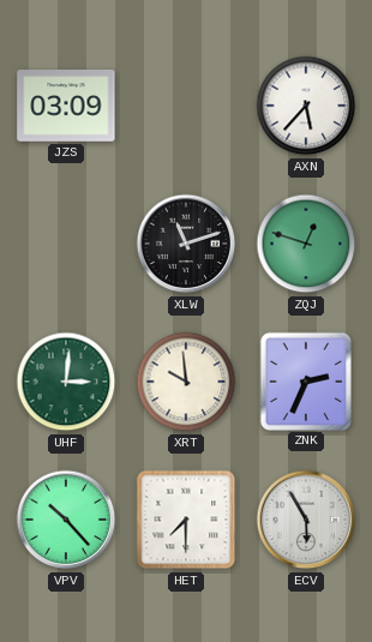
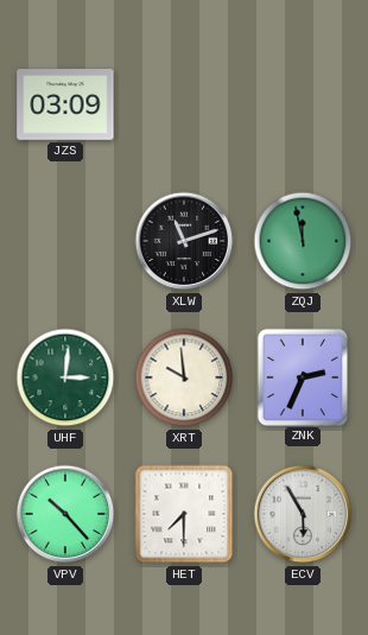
AXN: 5:37 -> none
ZQJ: 12:48 -> 11:58
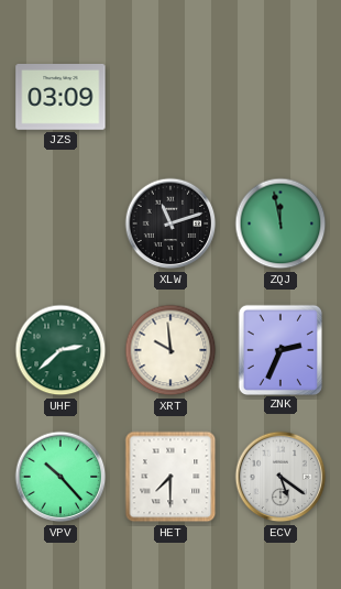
UHF: 3:01 -> 2:38
ECV: 5:55 -> 5:21
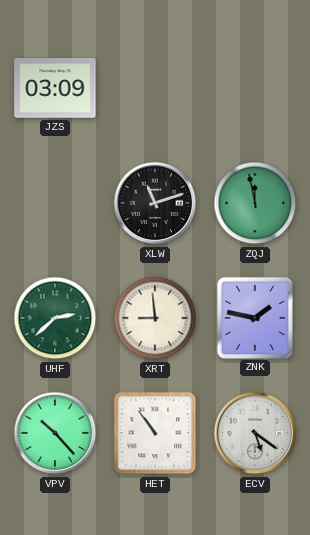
XRT: 9:59 -> 8:59
ZNK: 2:34 -> 1:47
HET: 7:30 -> 10:54
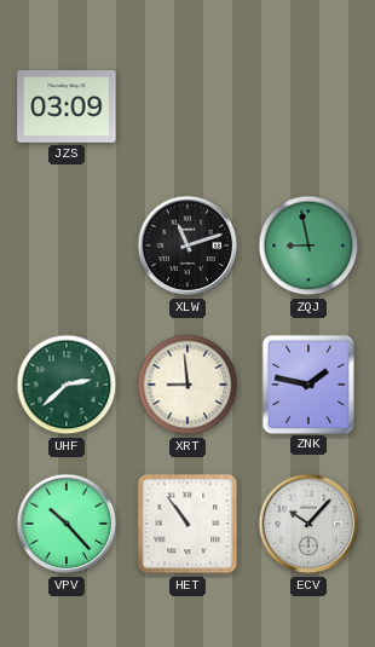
ZQJ: 11:58 -> 8:58
ECV: 5:21 -> 10:07
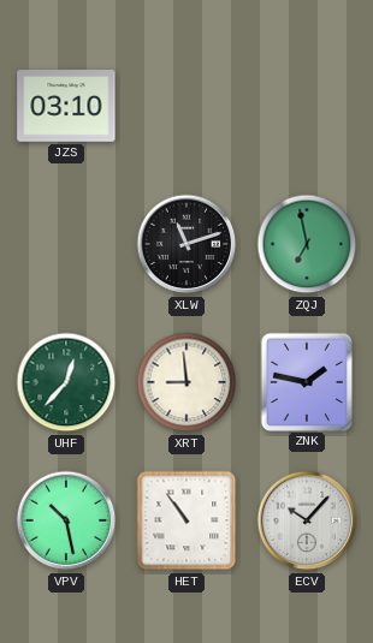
JZS: 03:09 -> 03:10
ZQJ: 8:58 -> 6:58
UHF: 2:38 -> 12:37
VPV: 10:23 -> 10:28
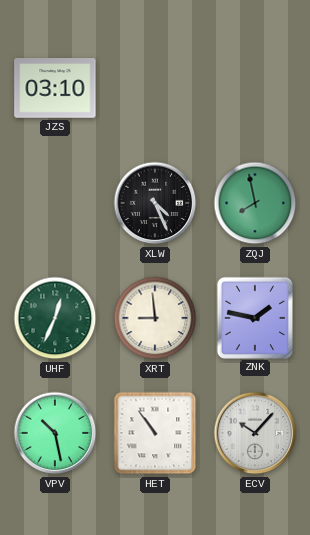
XLW: 11:12 -> 4:26
ZQJ: 6:58 -> 7:58
UHF: 12:37 -> 12:34
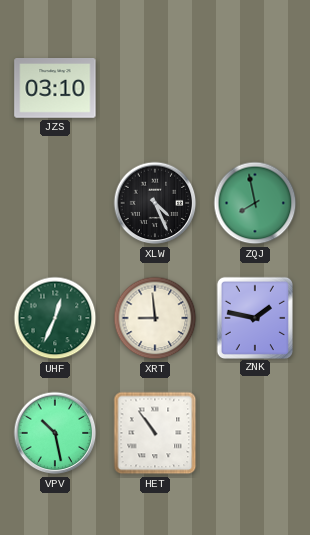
ECV: 10:07 -> none
